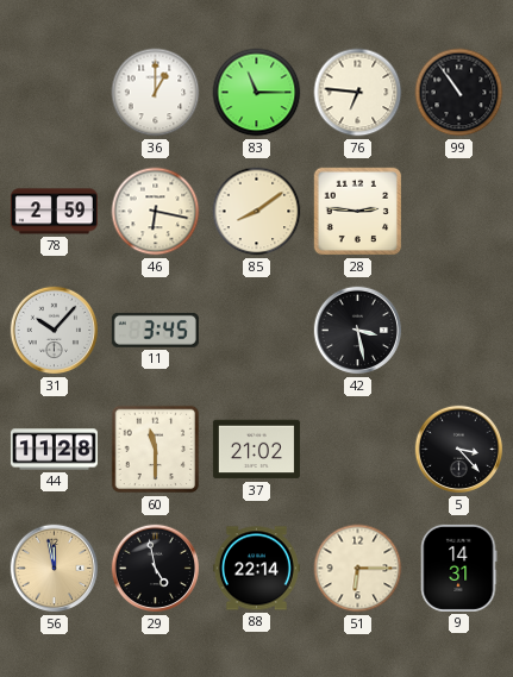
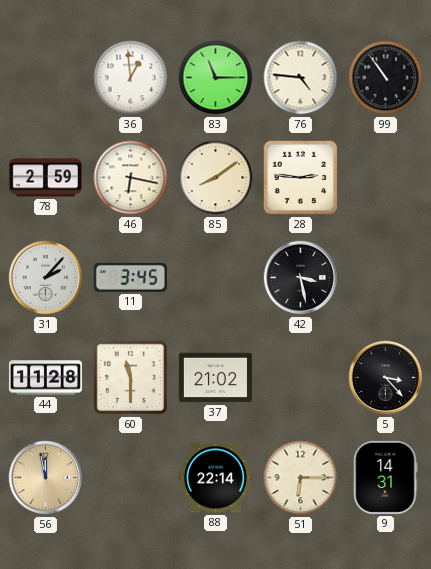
36: 1:00 -> 12:59
76: 6:46 -> 4:46
31: 10:07 -> 2:07
29: 4:58 -> none
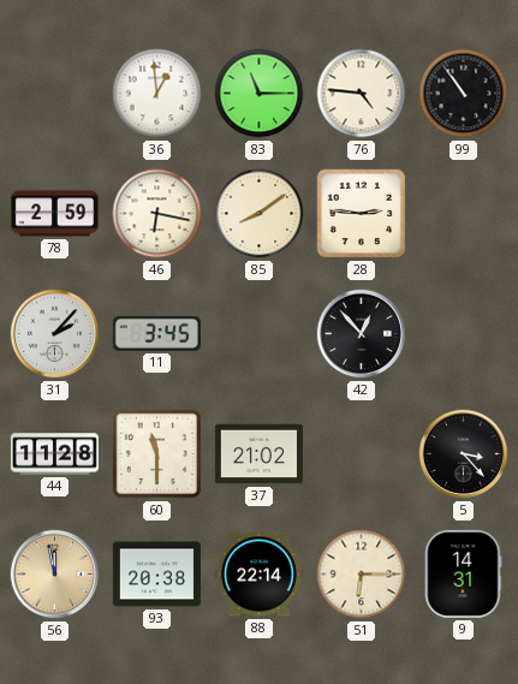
42: 3:28 -> 12:53
93: none -> 20:38
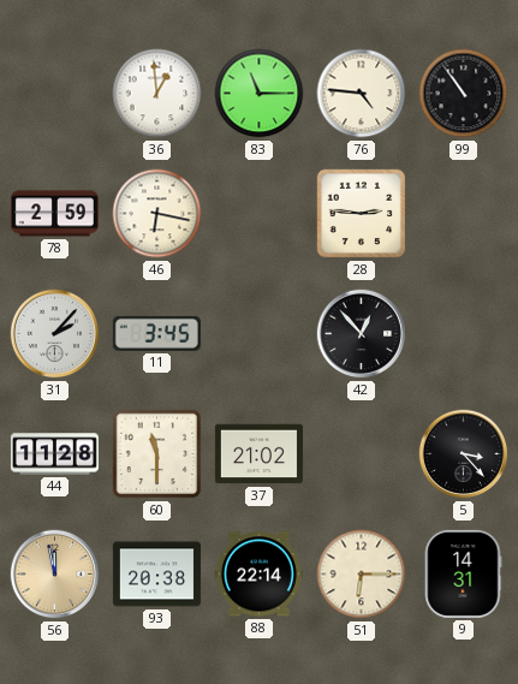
85: 8:09 -> none
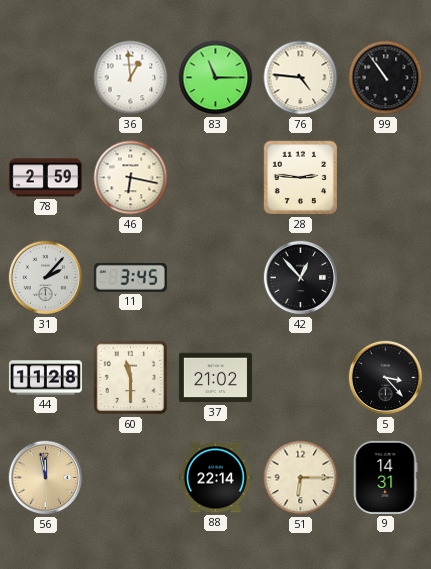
93: 20:38 -> none
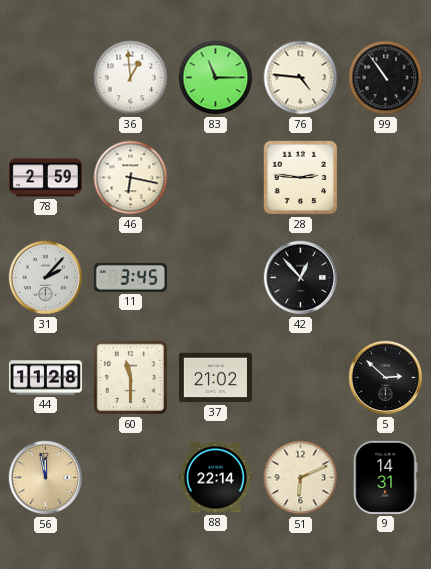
5: 3:23 -> 2:52
51: 6:15 -> 6:11
